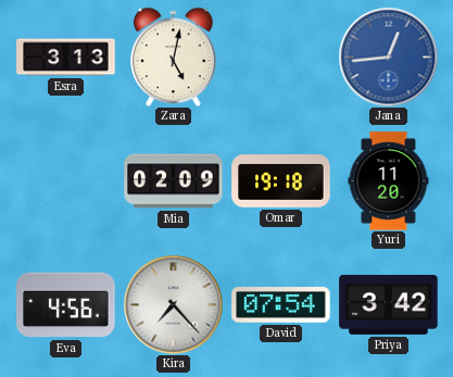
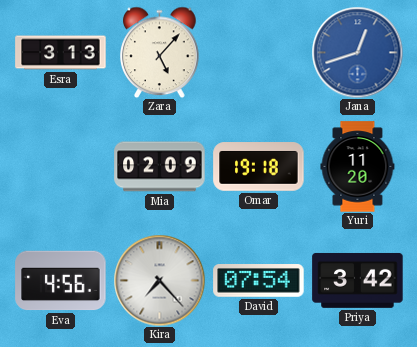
Zara: 5:02 -> 5:07
Jana: 12:44 -> 12:42
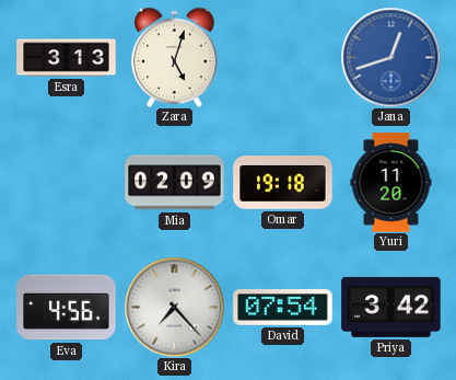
Zara: 5:07 -> 5:03
